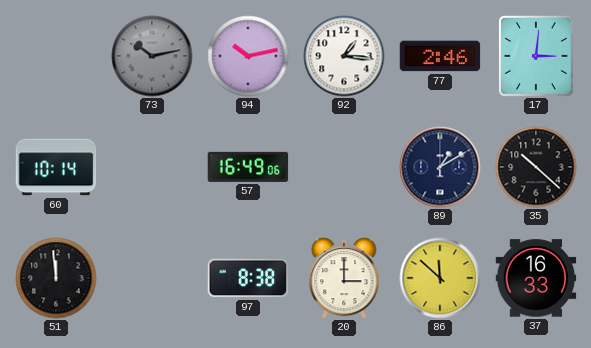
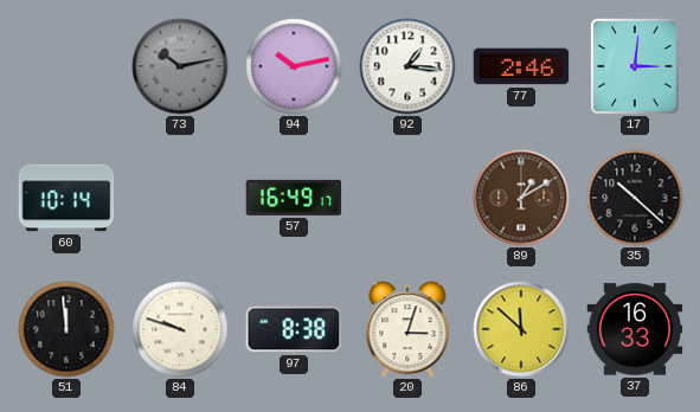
57: 16:49:06 -> 16:49:17
89 dial: navy -> brown
84: none -> 9:48
20: 3:00 -> 3:03
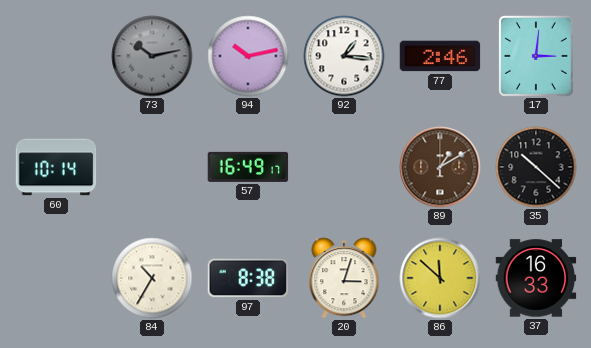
51: 11:59 -> none
84: 9:48 -> 10:35
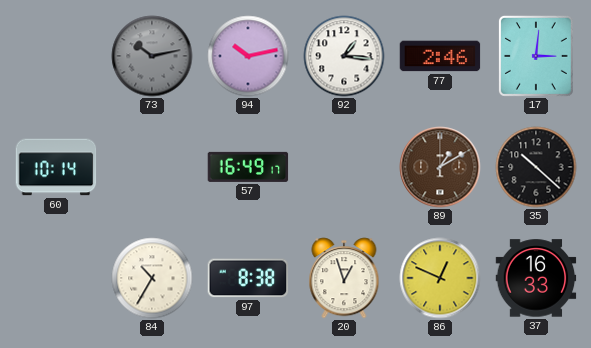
20: 3:03 -> 12:57
86: 11:52 -> 12:49
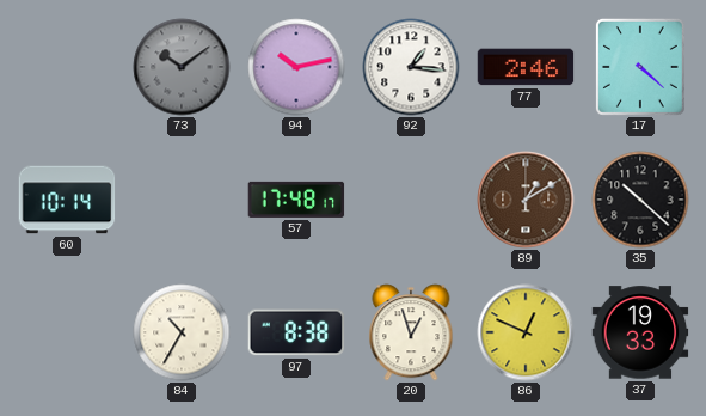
73: 10:13 -> 10:09
17: 3:01 -> 4:22
57: 16:49 -> 17:48
37: 16:33 -> 19:33
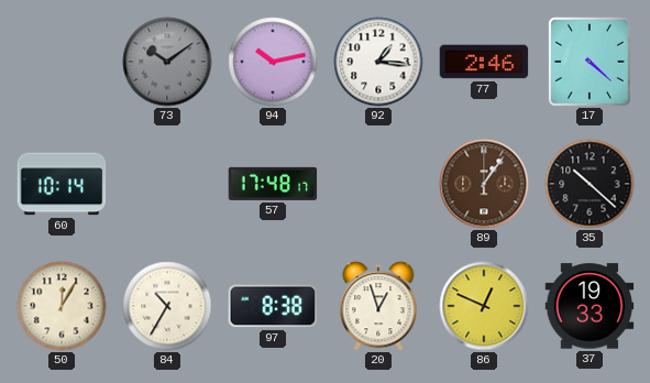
89: 1:10 -> 1:06
50: none -> 12:05
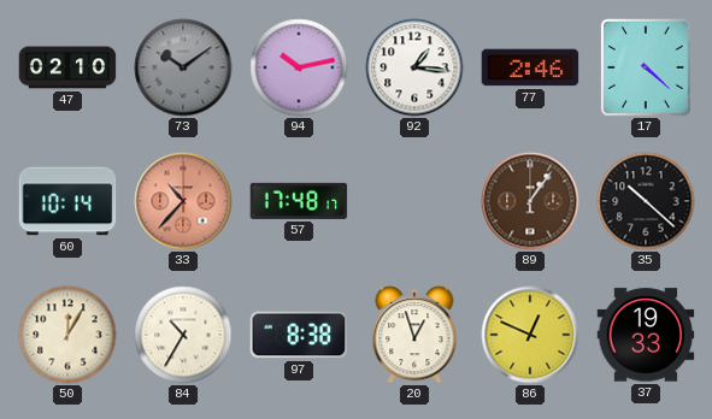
47: none -> 02:10
33: none -> 10:37
